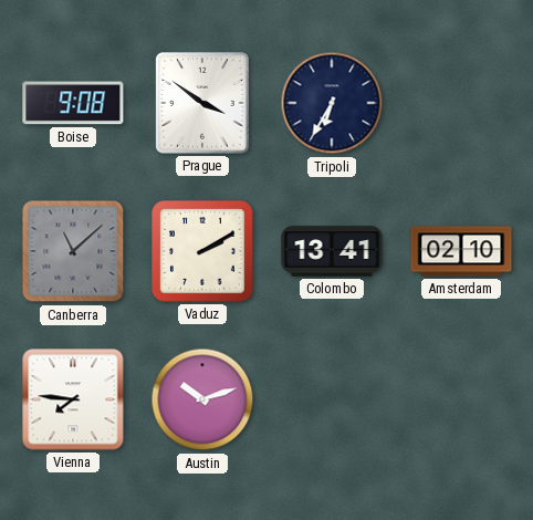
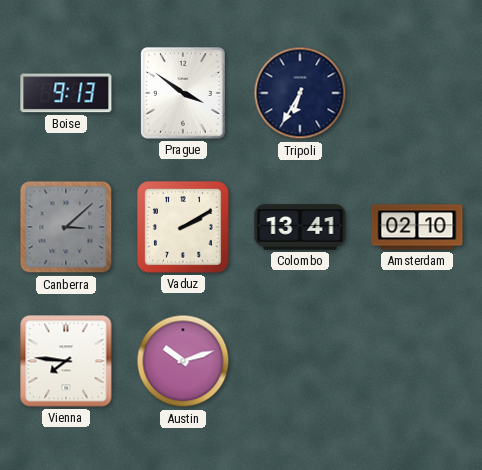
Boise: 9:08 -> 9:13
Canberra: 11:08 -> 3:08
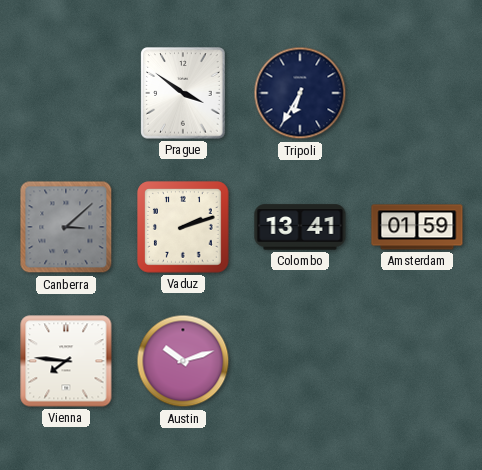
Boise: 9:13 -> none
Vaduz: 2:10 -> 2:12
Amsterdam: 02:10 -> 01:59
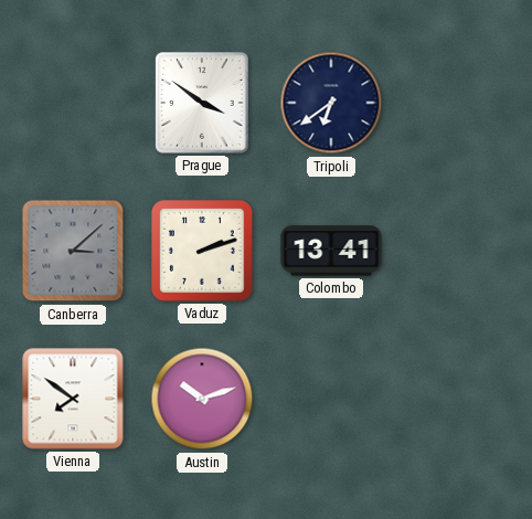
Tripoli: 6:35 -> 6:39
Amsterdam: 01:59 -> none
Vienna: 7:46 -> 7:51
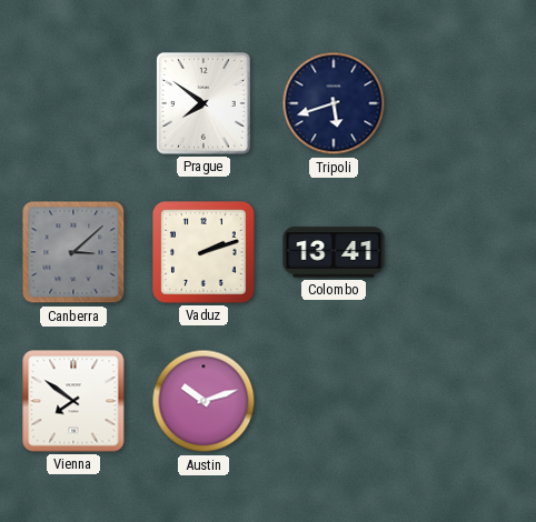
Prague: 3:51 -> 7:51
Tripoli: 6:39 -> 5:42
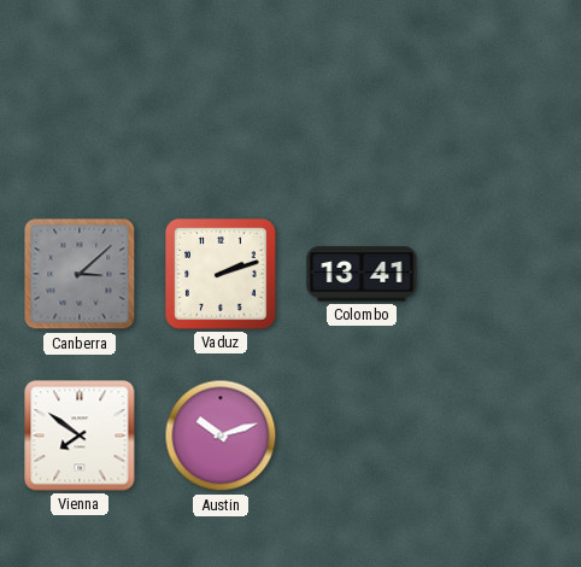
Prague: 7:51 -> none
Tripoli: 5:42 -> none
